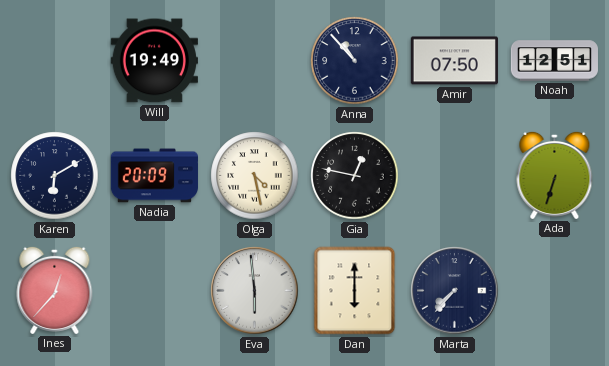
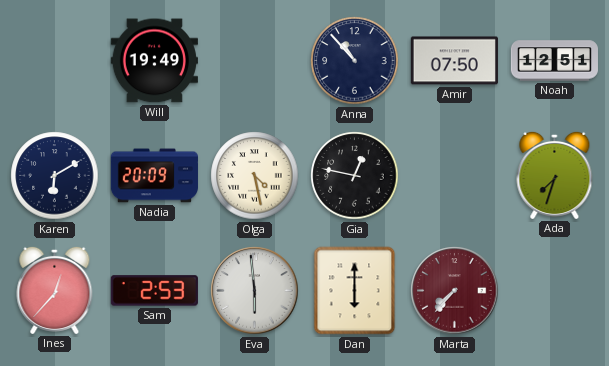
Ada: 6:33 -> 7:33
Sam: none -> 2:53
Marta dial: navy -> burgundy
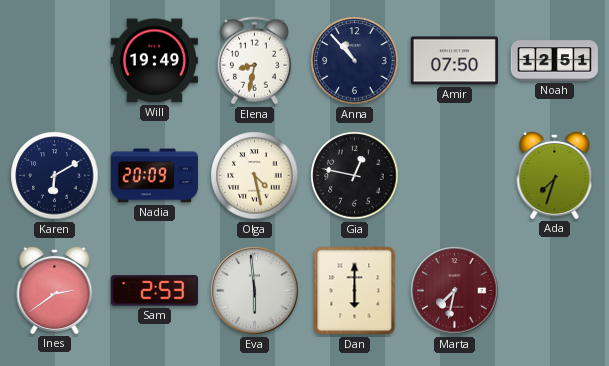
Elena: none -> 8:32
Ines: 12:37 -> 2:39
Marta: 7:37 -> 7:32
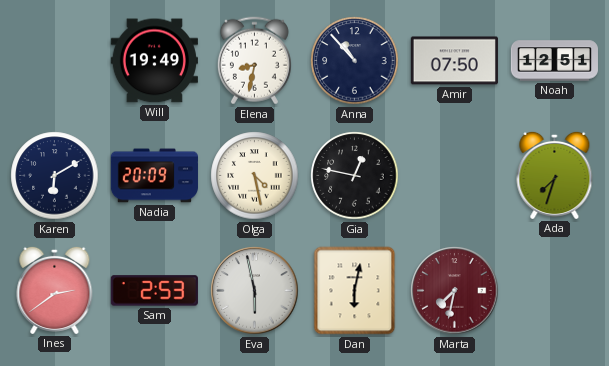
Eva: 5:59 -> 5:58
Dan: 6:00 -> 6:02
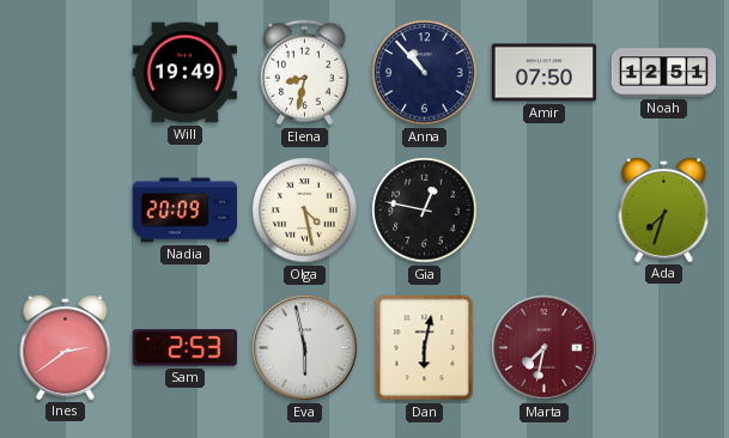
Karen: 6:10 -> none
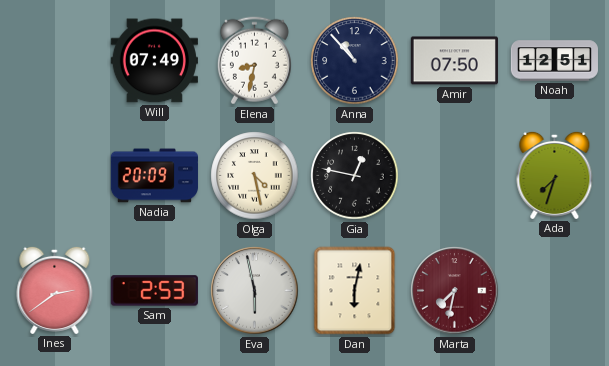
Will: 19:49 -> 07:49
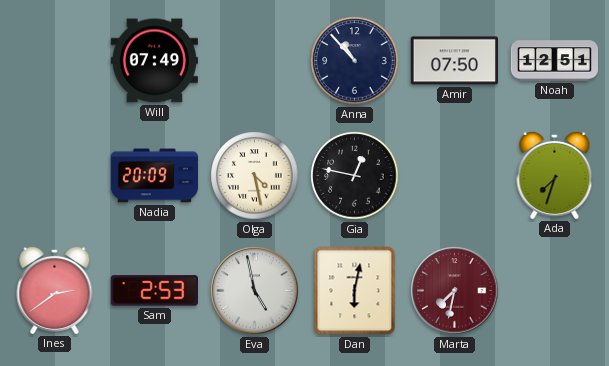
Elena: 8:32 -> none
Eva: 5:58 -> 4:58
